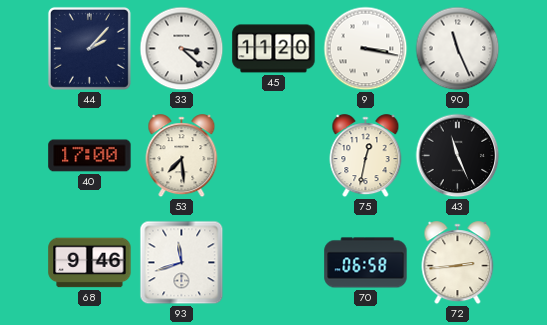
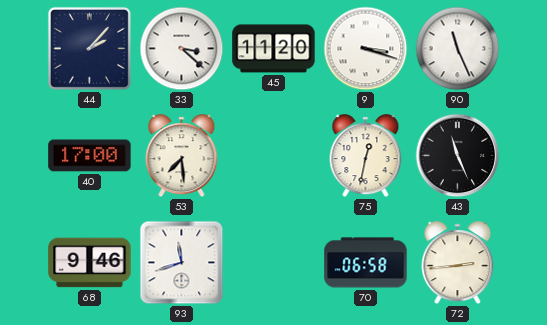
9: 3:17 -> 3:18
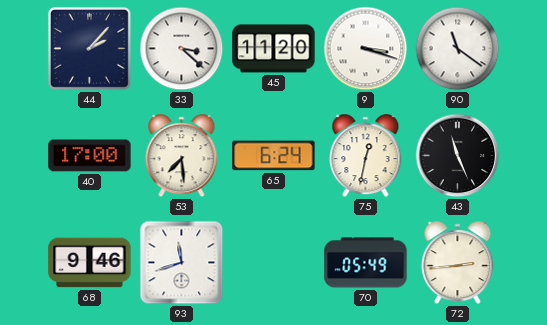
90: 11:26 -> 11:21
65: none -> 6:24
70: 06:58 -> 05:49
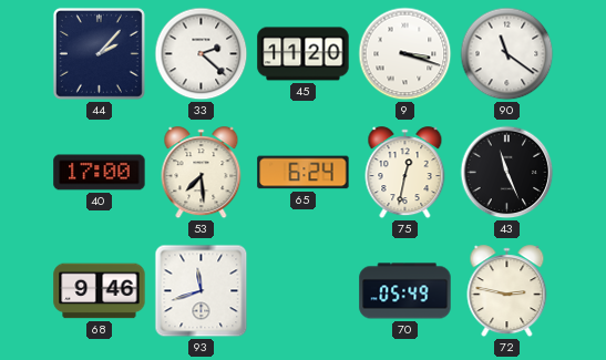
33: 3:22 -> 2:22
72: 2:44 -> 2:47
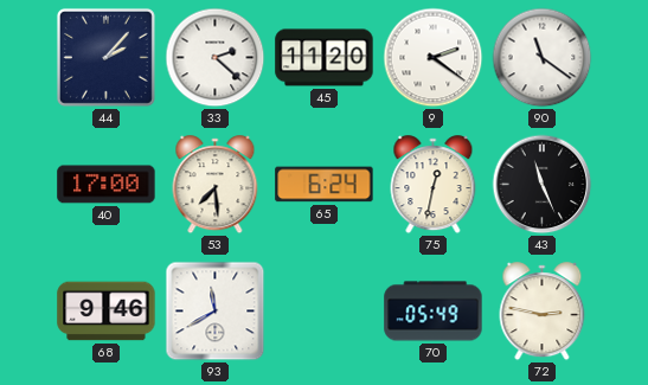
9: 3:18 -> 2:21
93: 11:42 -> 11:40
